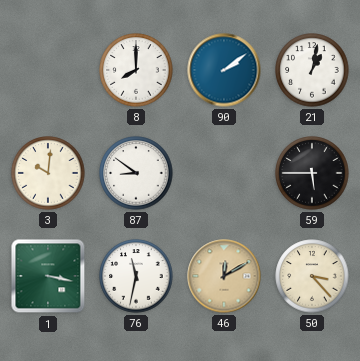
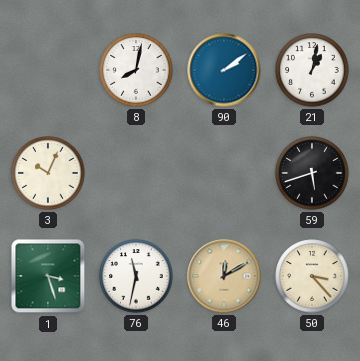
8: 8:00 -> 8:02
3: 10:01 -> 10:04
87: 8:51 -> none
59: 5:45 -> 5:42
1: 3:17 -> 3:27
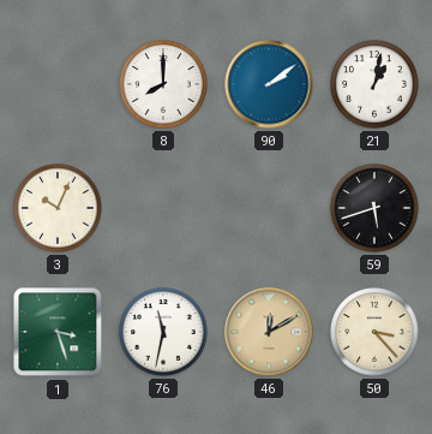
8: 8:02 -> 8:00
